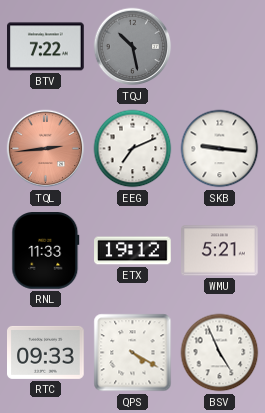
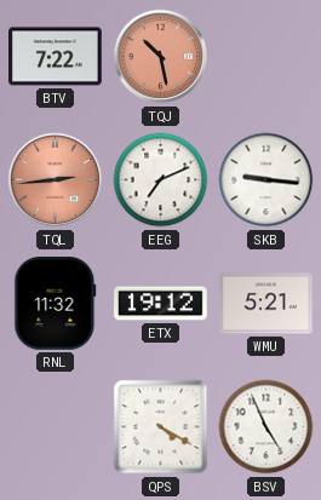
TQJ dial: grey -> salmon
RNL: 11:33 -> 11:32
RTC: 09:33 -> none
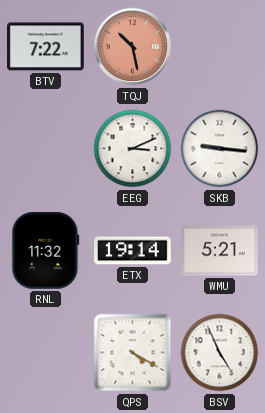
TQL: 2:44 -> none
EEG: 7:11 -> 3:11
ETX: 19:12 -> 19:14
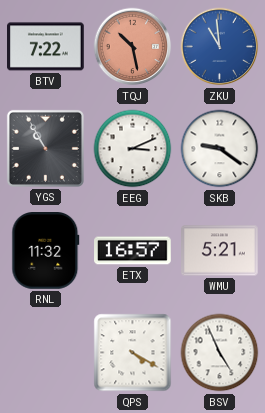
ZKU: none -> 10:59
YGS: none -> 10:55
SKB: 9:16 -> 9:21
ETX: 19:14 -> 16:57
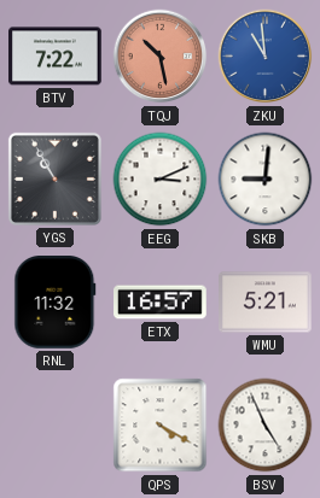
SKB: 9:21 -> 9:01
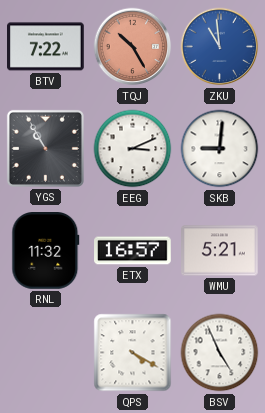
TQJ: 10:28 -> 10:25
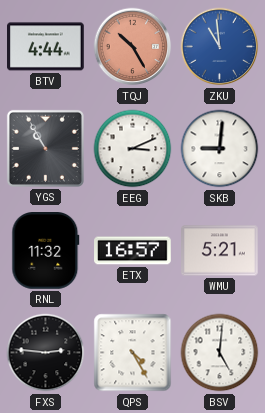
BTV: 7:22 -> 4:44
FXS: none -> 2:46
QPS: 4:20 -> 4:25
BSV: 4:56 -> 5:01
